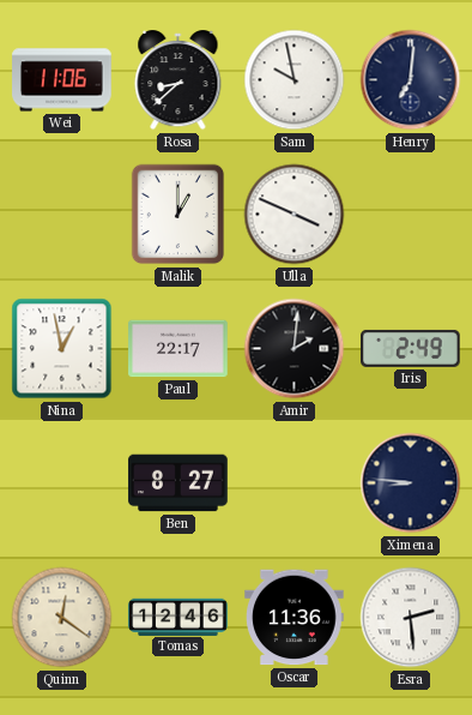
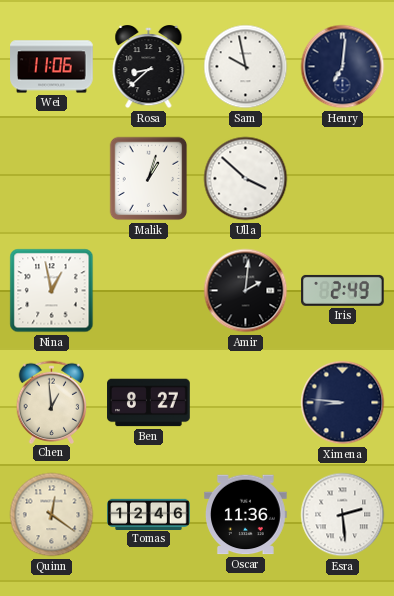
Malik: 1:00 -> 1:03
Ulla: 3:49 -> 3:52
Paul: 22:17 -> none
Chen: none -> 12:59
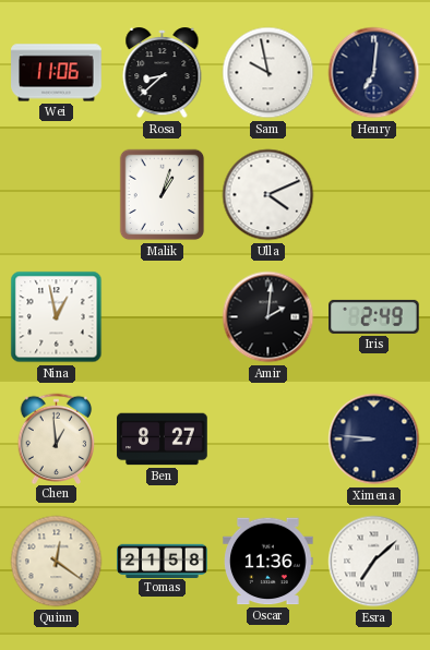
Ulla: 3:52 -> 4:11
Tomas: 12:46 -> 21:58
Esra: 2:29 -> 7:08
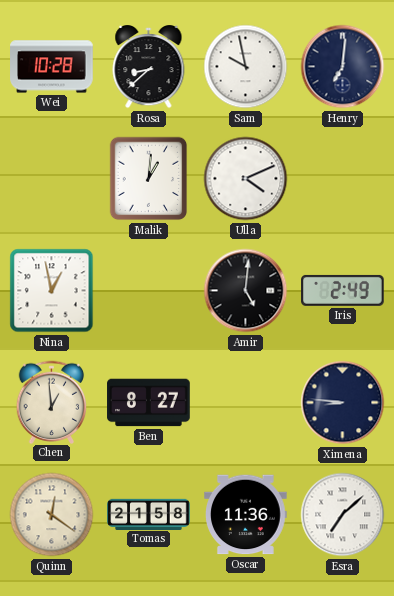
Wei: 11:06 -> 10:28
Malik: 1:03 -> 1:01
Amir: 2:01 -> 5:01
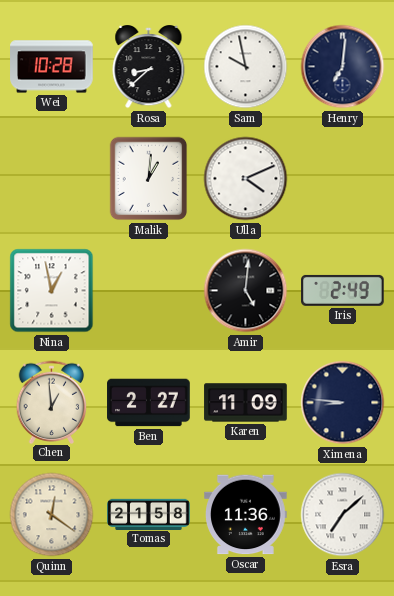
Ben: 8:27 -> 2:27
Karen: none -> 11:09
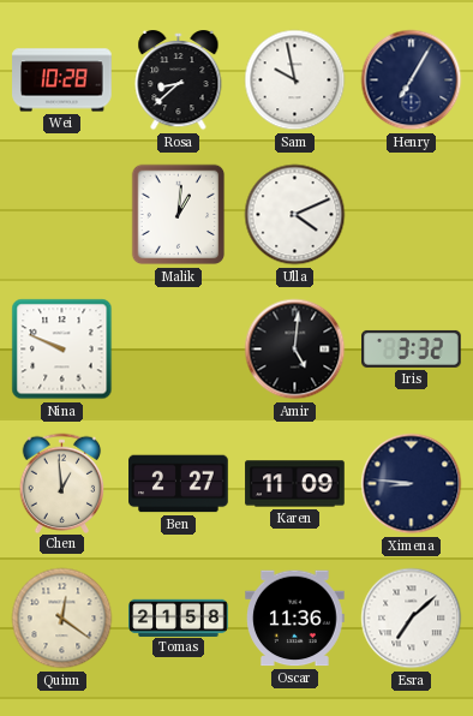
Henry: 7:01 -> 7:05
Nina: 12:58 -> 9:49
Iris: 2:49 -> 3:32
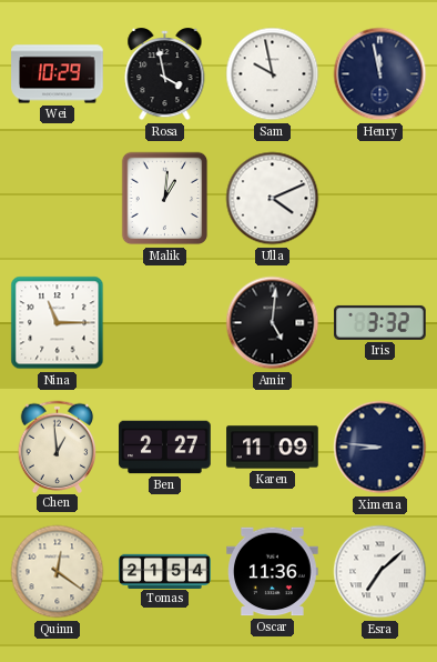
Wei: 10:28 -> 10:29
Rosa: 8:38 -> 3:58
Henry: 7:05 -> 11:58
Nina: 9:49 -> 11:15
Tomas: 21:58 -> 21:54
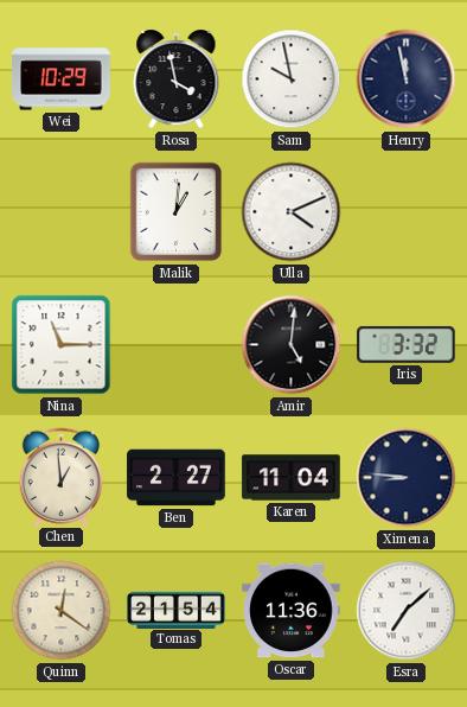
Karen: 11:09 -> 11:04
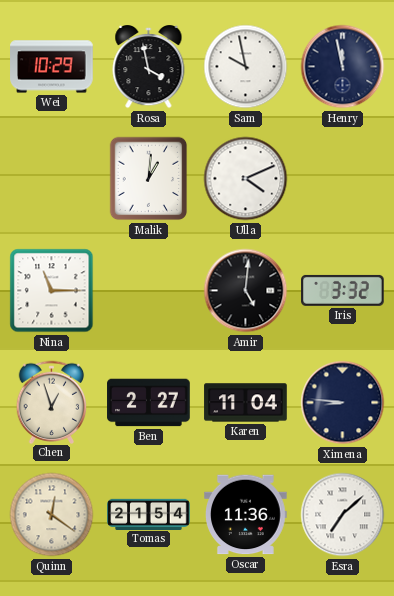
Chen: 12:59 -> 12:57
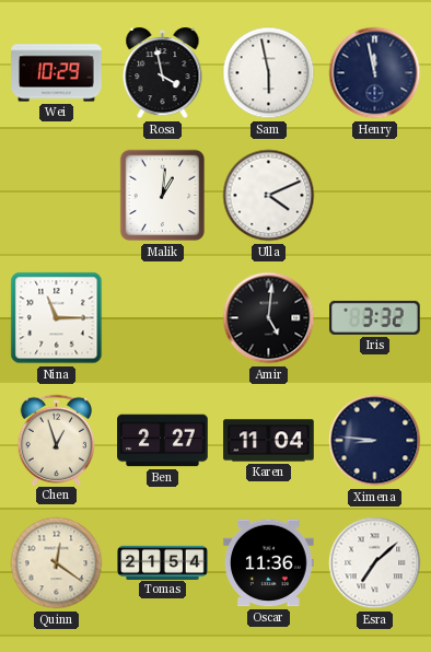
Sam: 9:58 -> 5:58
